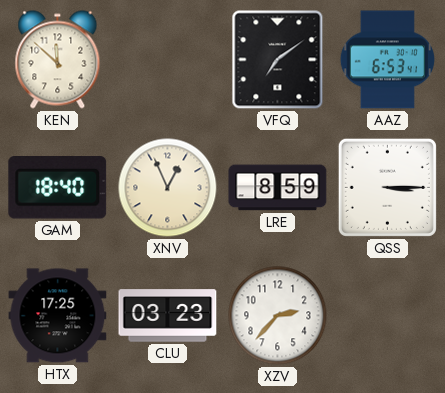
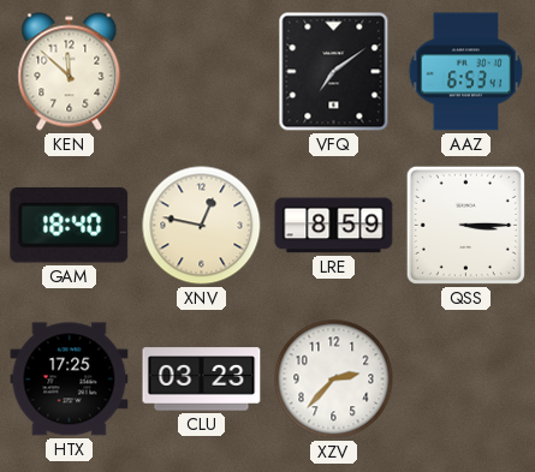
XNV: 12:56 -> 12:47
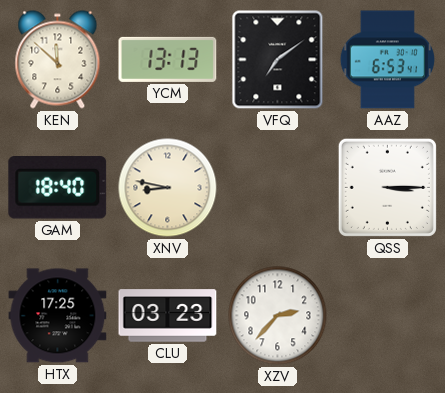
YCM: none -> 13:13
XNV: 12:47 -> 8:47
LRE: 8:59 -> none
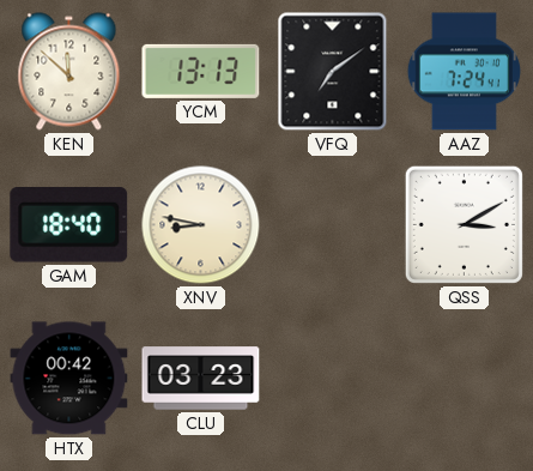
AAZ: 6:53 -> 7:24
QSS: 3:15 -> 3:10
HTX: 17:25 -> 00:42
XZV: 2:37 -> none
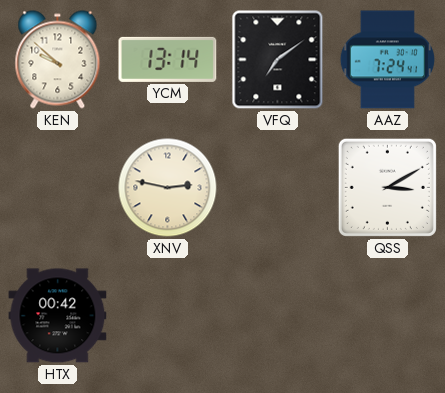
KEN: 11:52 -> 9:52
YCM: 13:13 -> 13:14
GAM: 18:40 -> none
XNV: 8:47 -> 2:47
CLU: 03:23 -> none
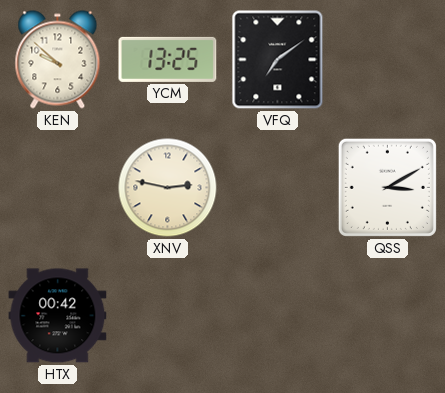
YCM: 13:14 -> 13:25
AAZ: 7:24 -> none
